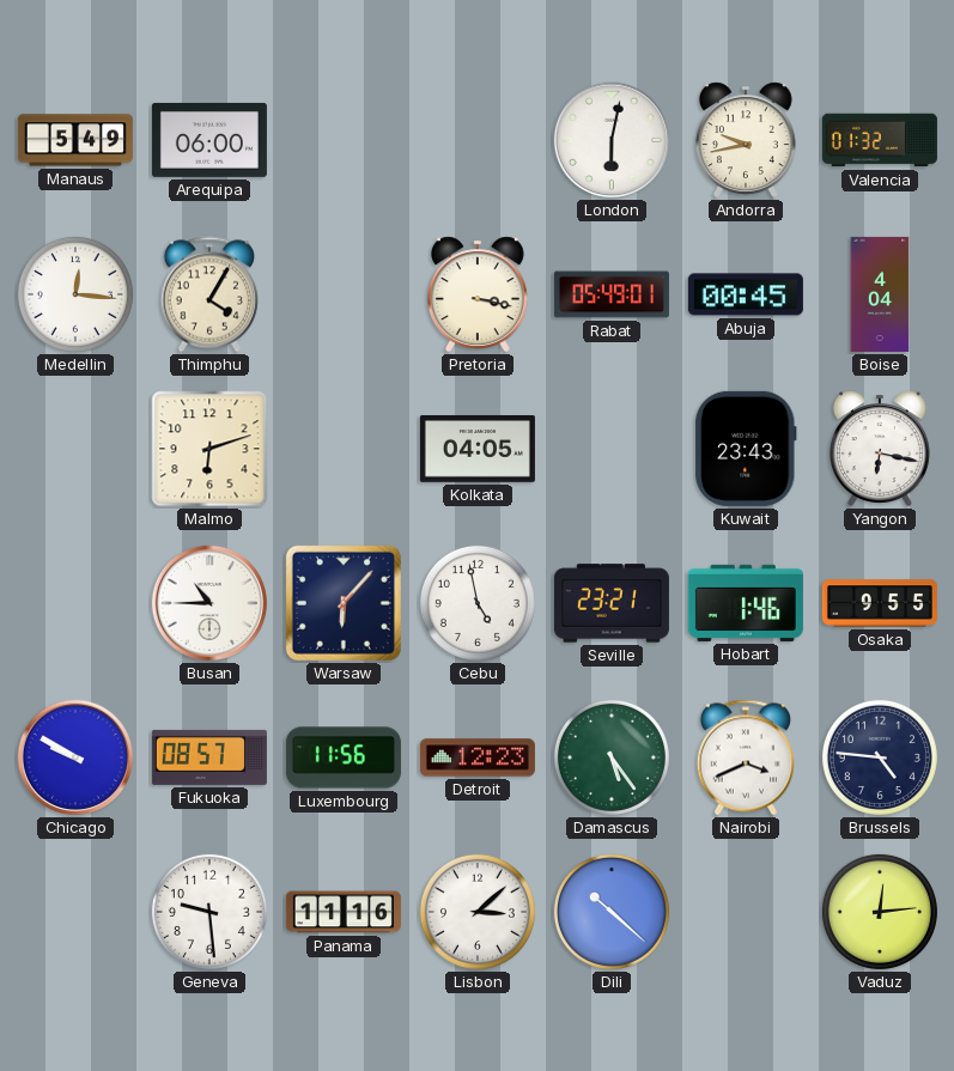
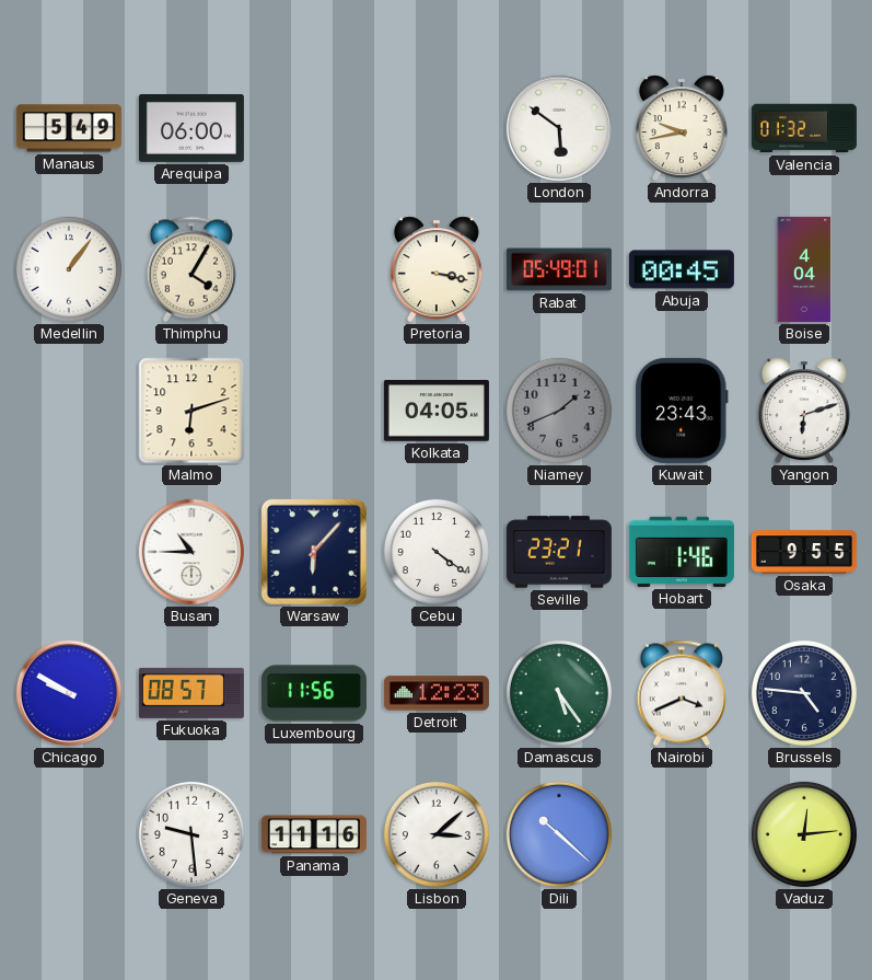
London: 6:02 -> 5:51
Medellin: 12:16 -> 1:06
Niamey: none -> 1:41
Yangon: 6:17 -> 6:12
Cebu: 4:58 -> 4:21
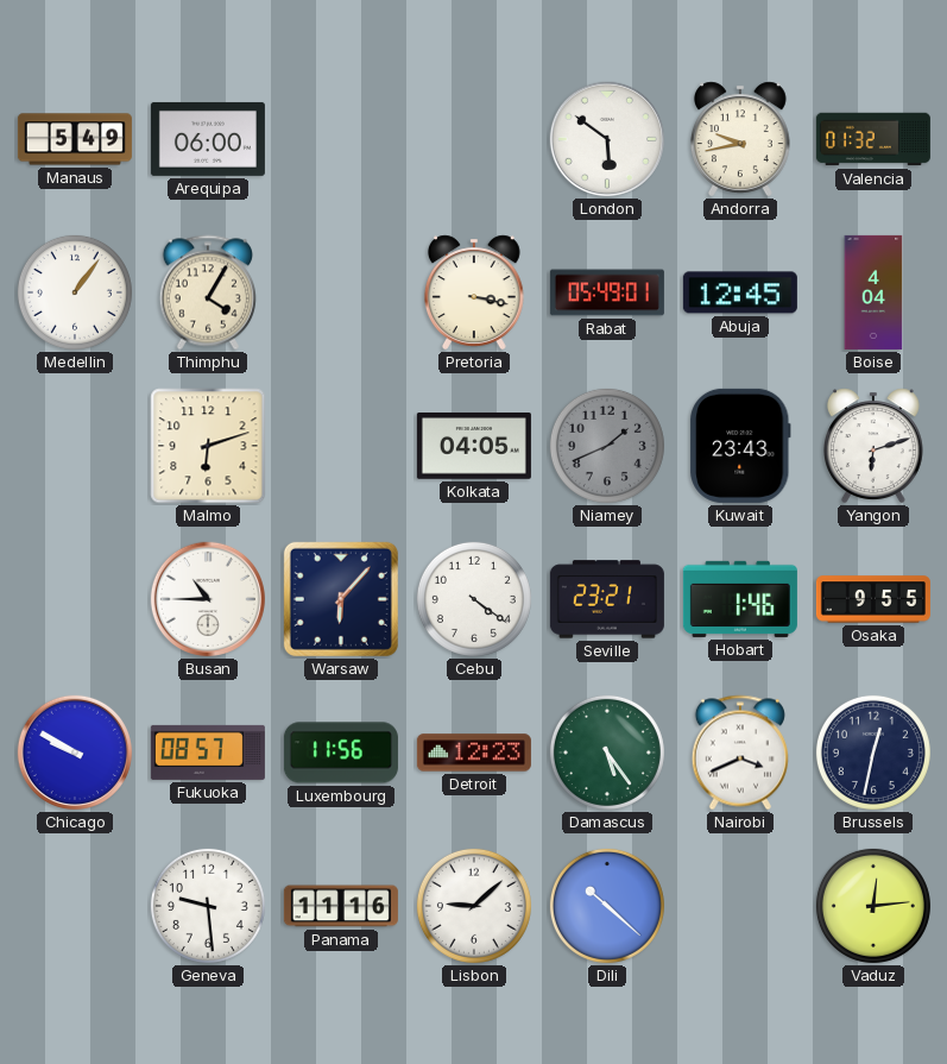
Abuja: 00:45 -> 12:45
Brussels: 4:46 -> 12:32
Lisbon: 3:08 -> 9:08
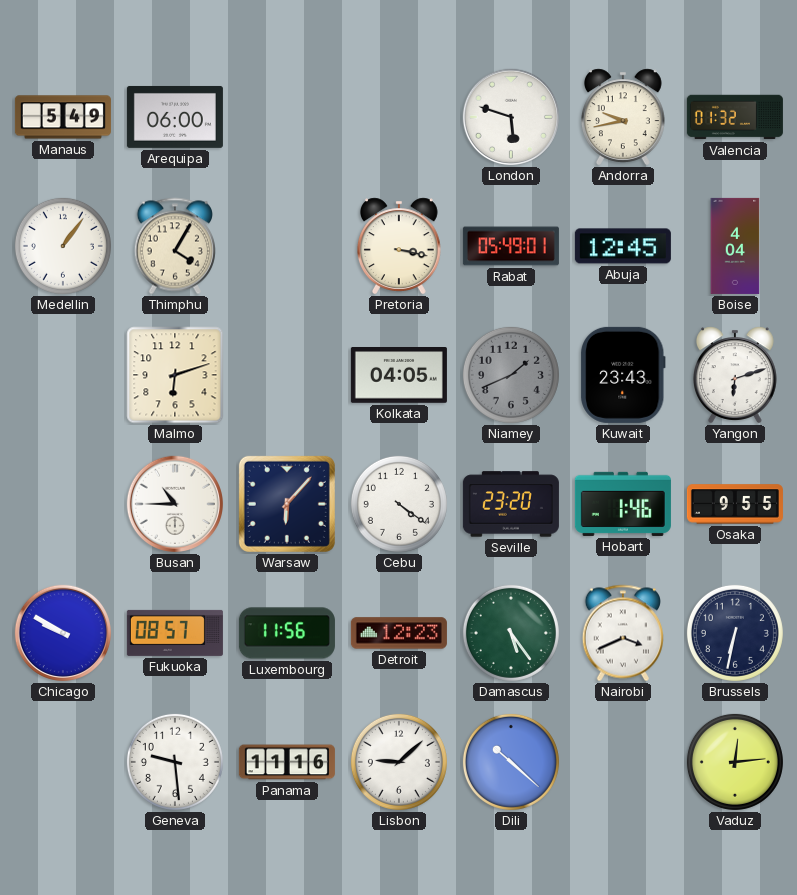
London: 5:51 -> 5:48
Seville: 23:21 -> 23:20
Brussels: 12:32 -> 6:32
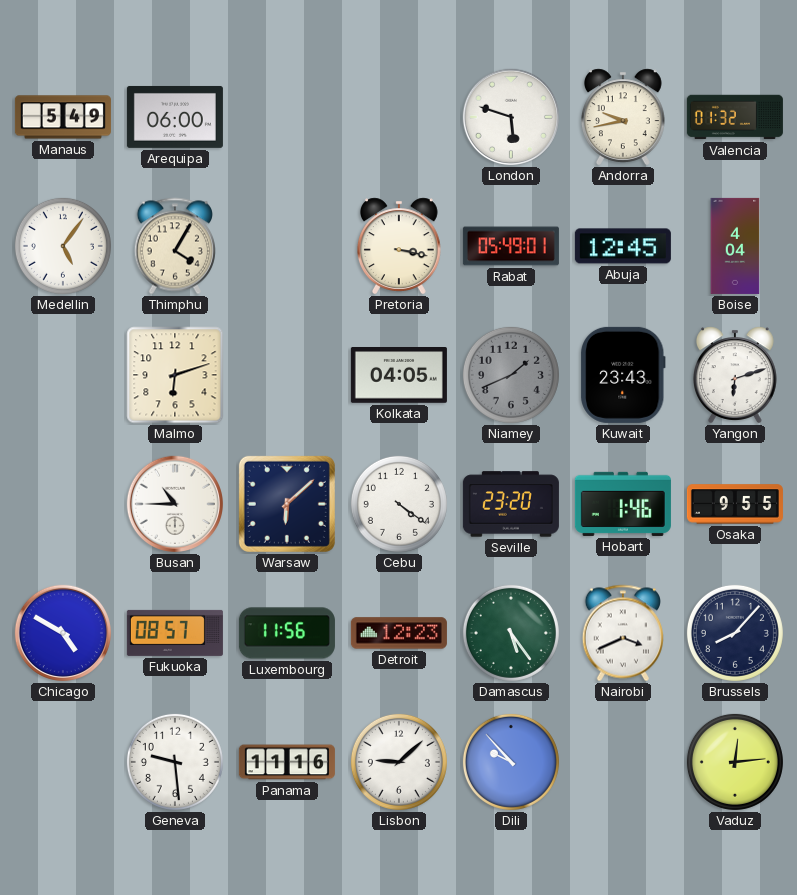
Medellin: 1:06 -> 5:06
Warsaw: 6:07 -> 6:08
Chicago: 9:50 -> 4:50
Brussels: 6:32 -> 8:07
Dili: 10:22 -> 9:53
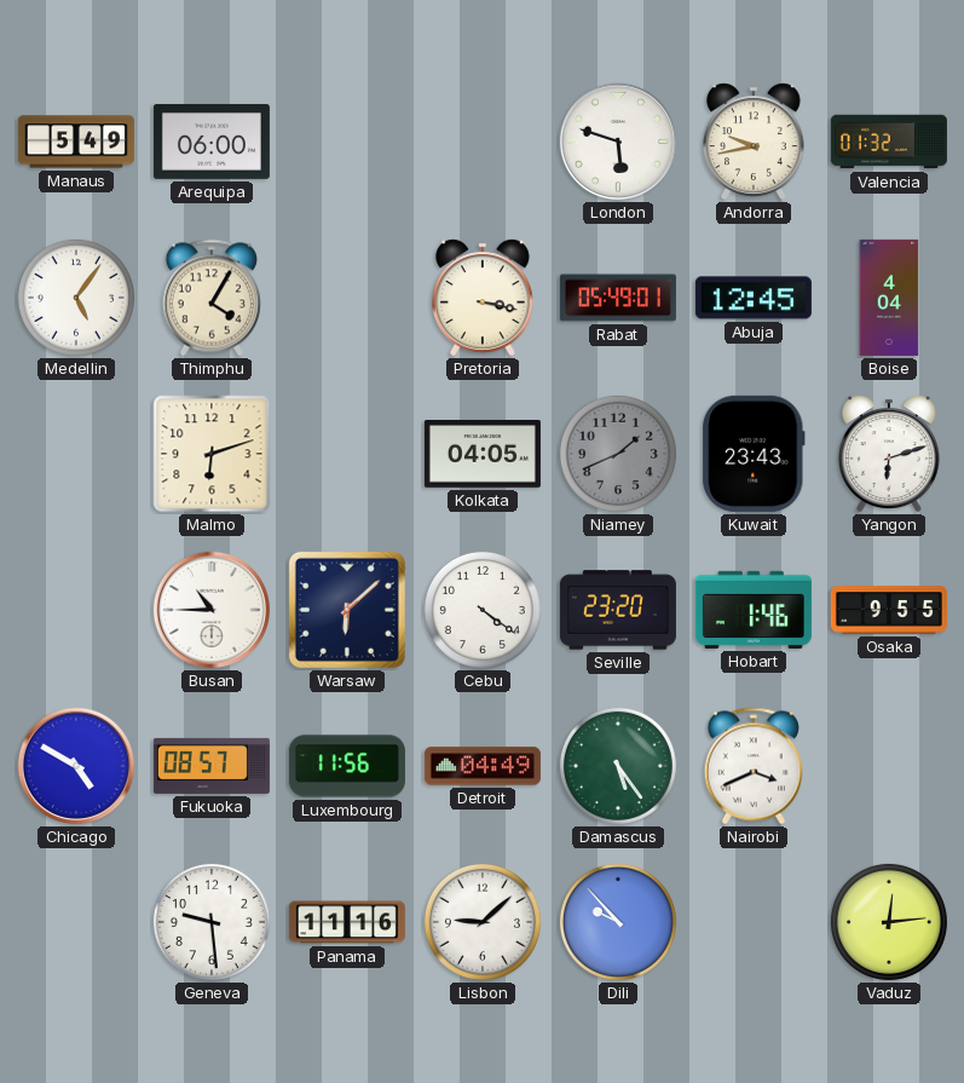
Detroit: 12:23 -> 04:49
Brussels: 8:07 -> none
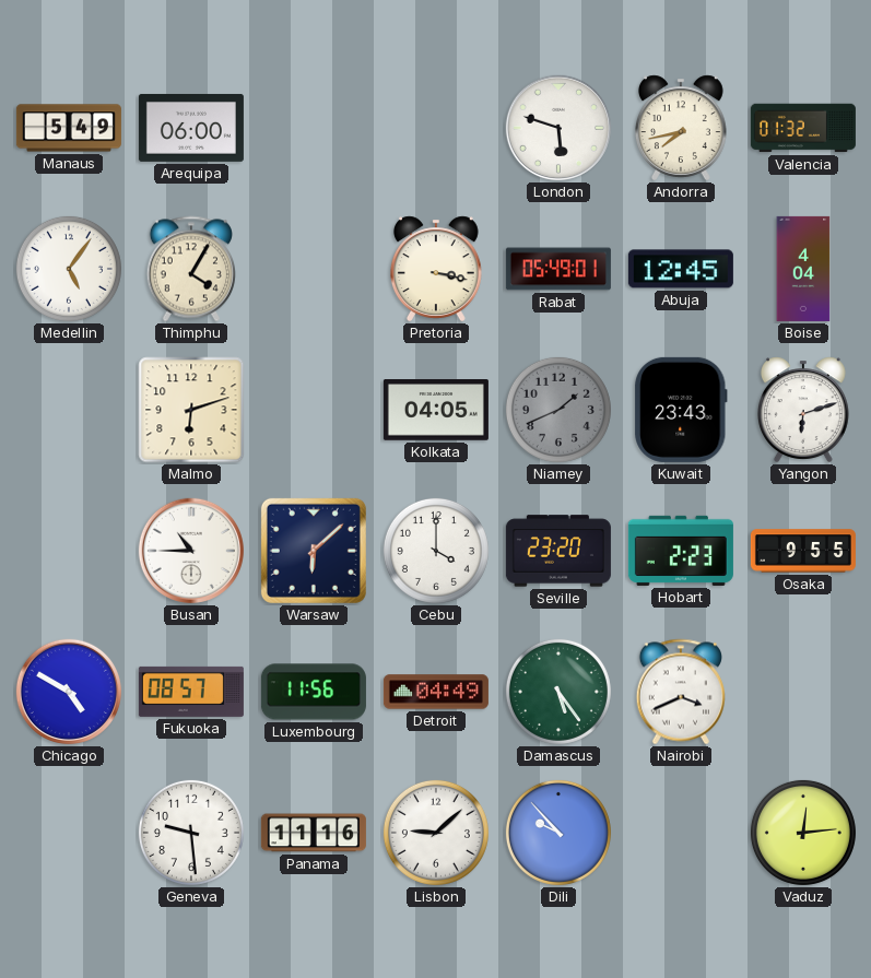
Andorra: 9:43 -> 7:43
Cebu: 4:21 -> 4:00
Hobart: 1:46 -> 2:23
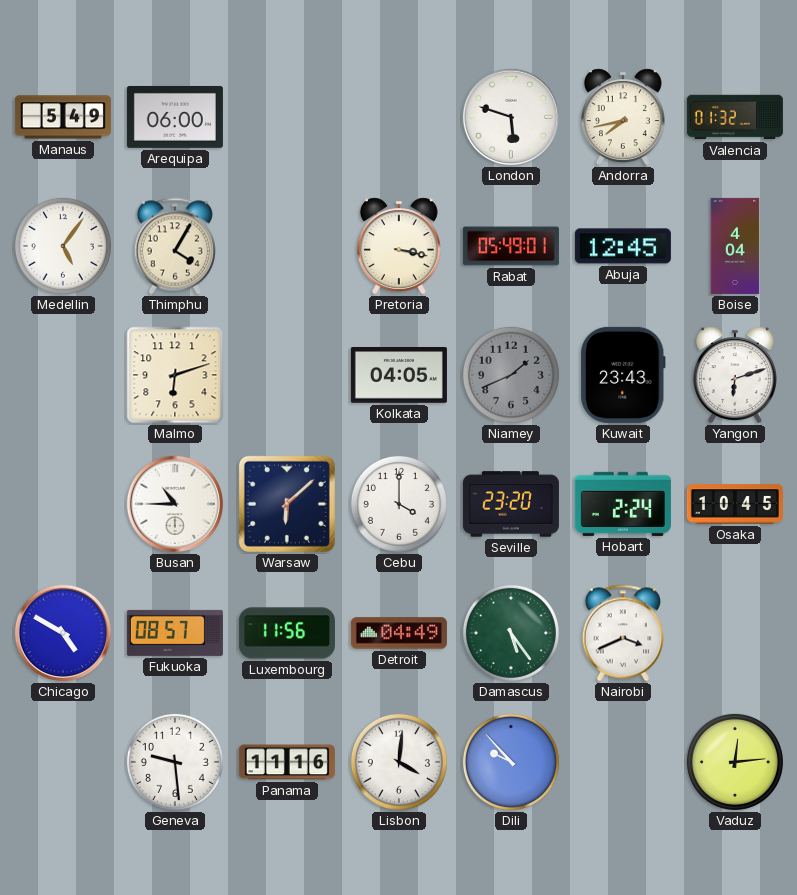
Hobart: 2:23 -> 2:24
Osaka: 9:55 -> 10:45
Lisbon: 9:08 -> 4:01
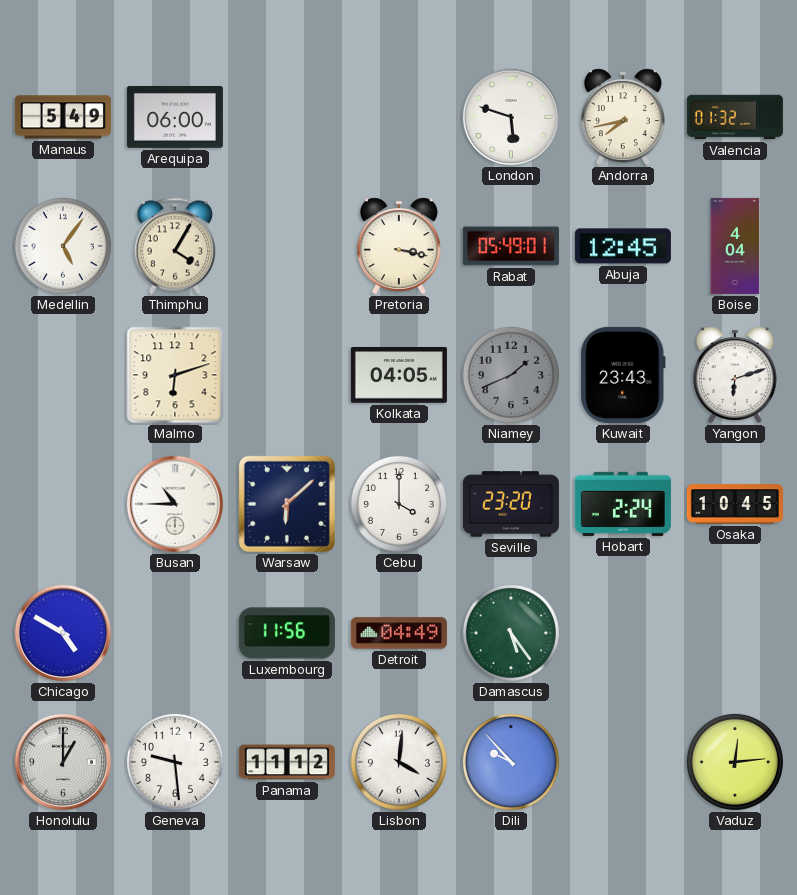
Fukuoka: 08:57 -> none
Nairobi: 3:41 -> none
Honolulu: none -> 1:00
Panama: 11:16 -> 11:12
